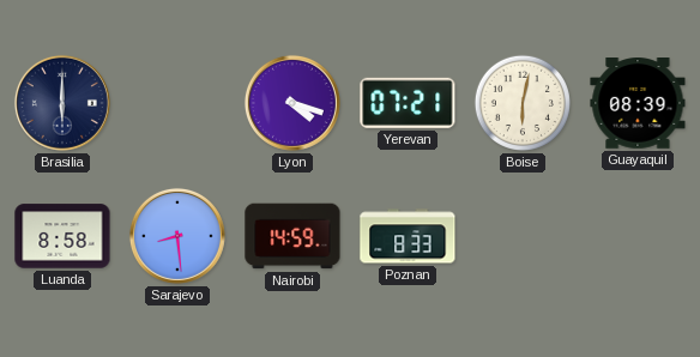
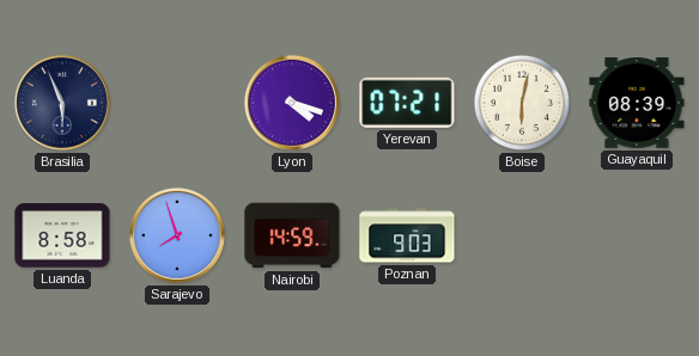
Brasilia: 6:00 -> 5:56
Sarajevo: 8:29 -> 7:57
Poznan: 8:33 -> 9:03
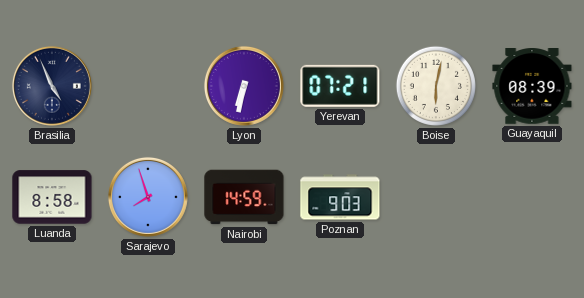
Brasilia: 5:56 -> 4:56
Lyon: 4:18 -> 6:32
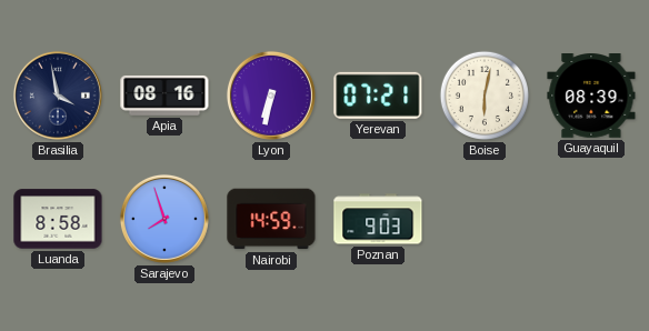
Brasilia: 4:56 -> 3:58
Apia: none -> 08:16
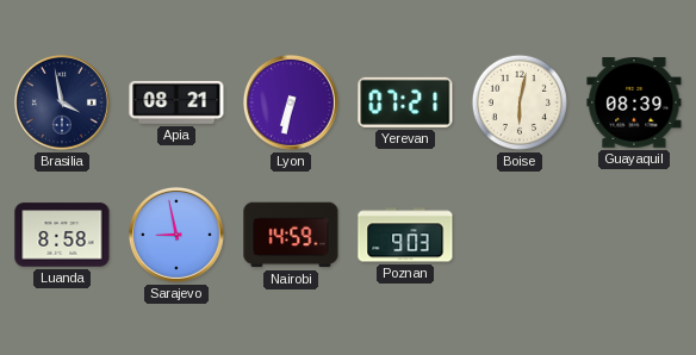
Apia: 08:16 -> 08:21
Sarajevo: 7:57 -> 8:58
